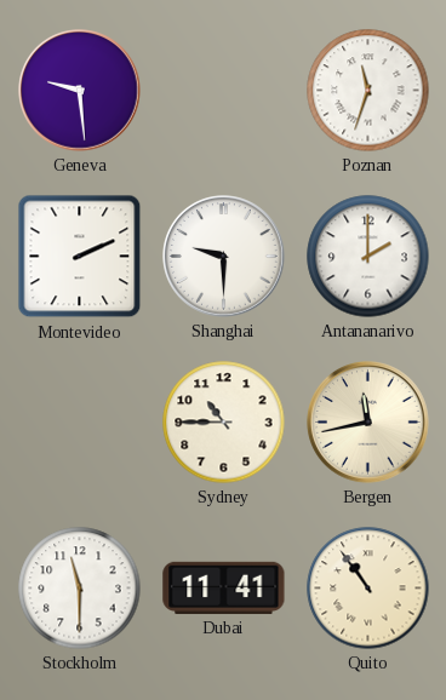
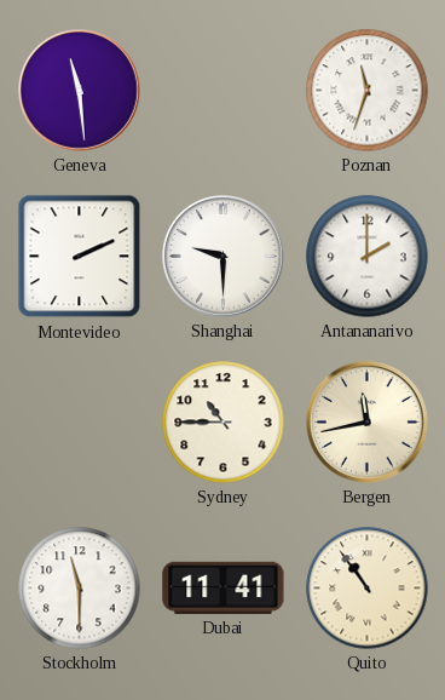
Geneva: 9:29 -> 11:29
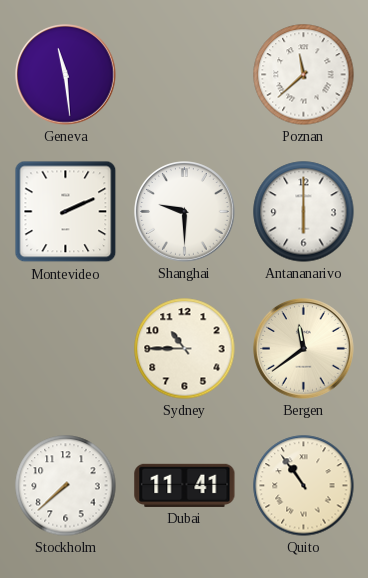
Poznan: 11:33 -> 11:38
Antananarivo: 2:00 -> 6:00
Bergen: 11:43 -> 11:39
Stockholm: 11:30 -> 7:38
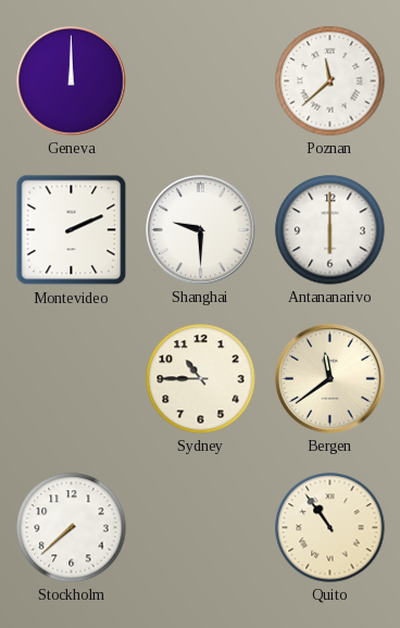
Geneva: 11:29 -> 12:00
Dubai: 11:41 -> none
